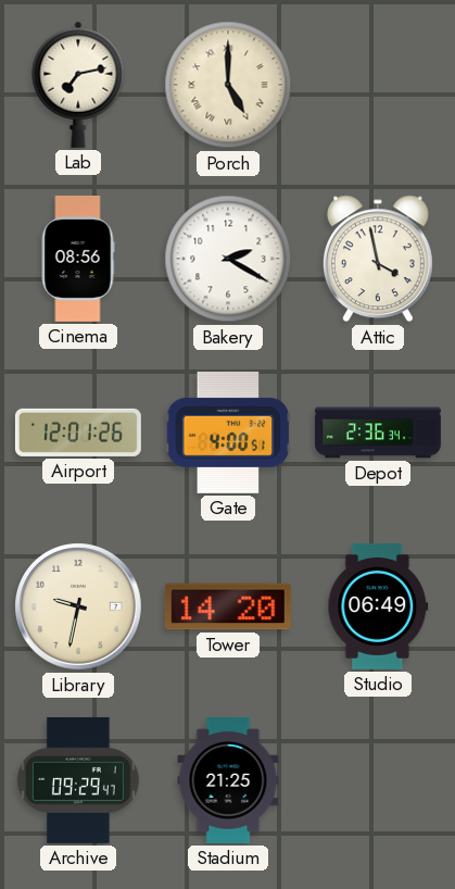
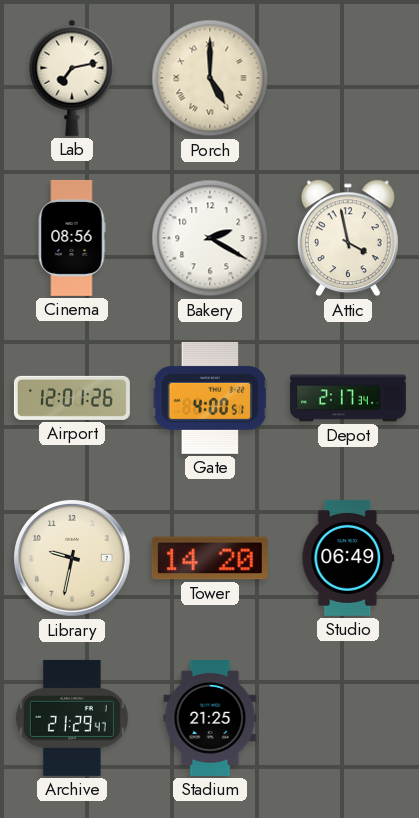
Depot: 2:36 -> 2:17
Archive: 09:29 -> 21:29
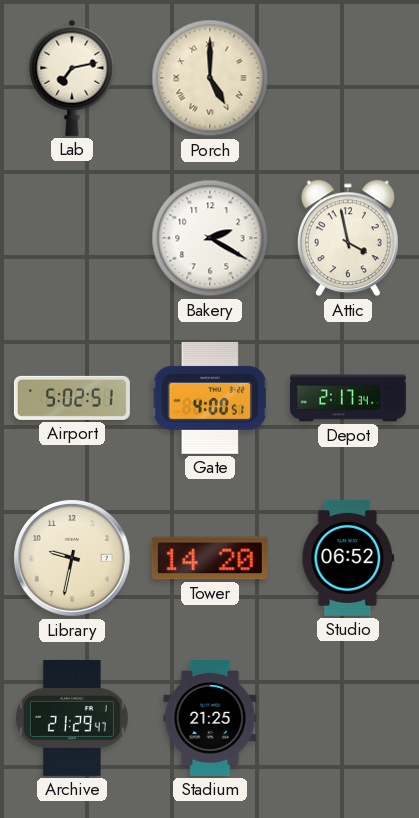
Cinema: 08:56 -> none
Airport: 12:01 -> 5:02
Studio: 06:49 -> 06:52
